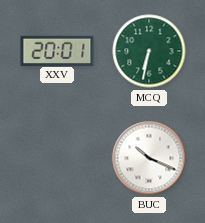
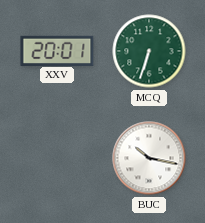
MCQ: 6:32 -> 6:33
BUC: 10:19 -> 10:17
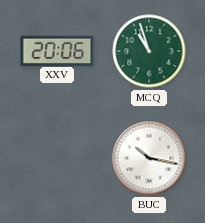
XXV: 20:01 -> 20:06
MCQ: 6:33 -> 10:57
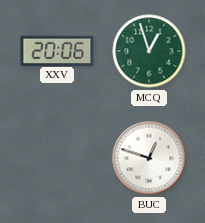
MCQ: 10:57 -> 12:57
BUC: 10:17 -> 12:48
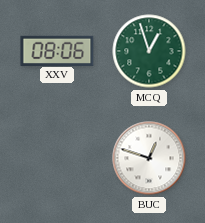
XXV: 20:06 -> 08:06
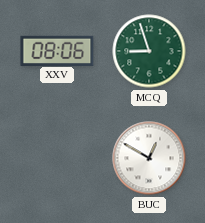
MCQ: 12:57 -> 8:57
BUC: 12:48 -> 12:50
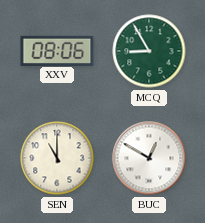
MCQ: 8:57 -> 8:55
SEN: none -> 11:00
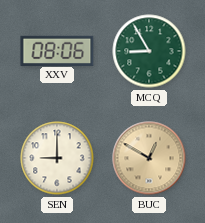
SEN: 11:00 -> 9:00
BUC dial: white -> champagne
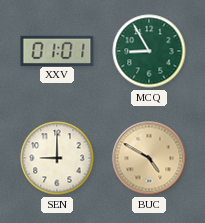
XXV: 08:06 -> 01:01
BUC: 12:50 -> 4:50
